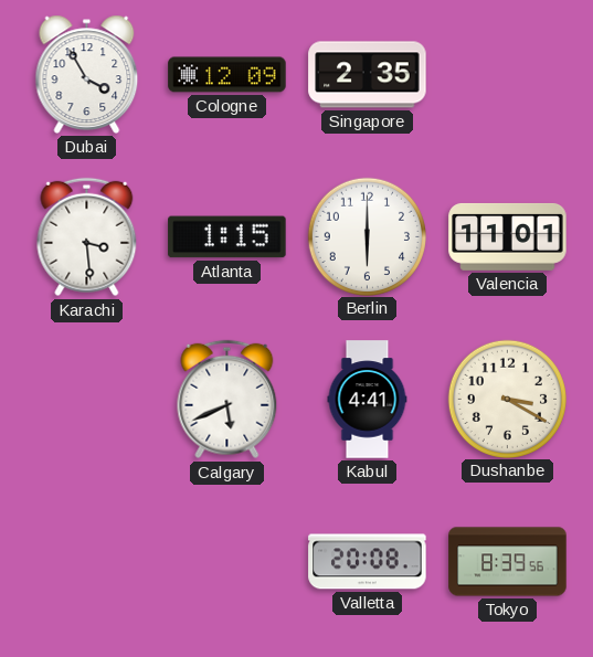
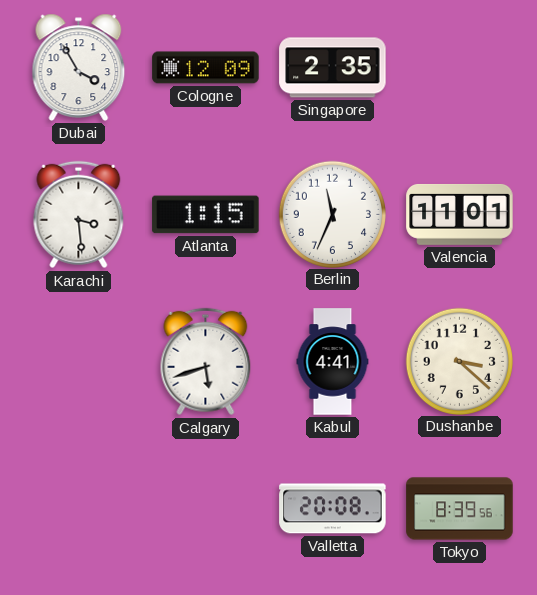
Berlin: 6:00 -> 11:34
Calgary: 5:41 -> 5:42
Dushanbe: 3:20 -> 3:22
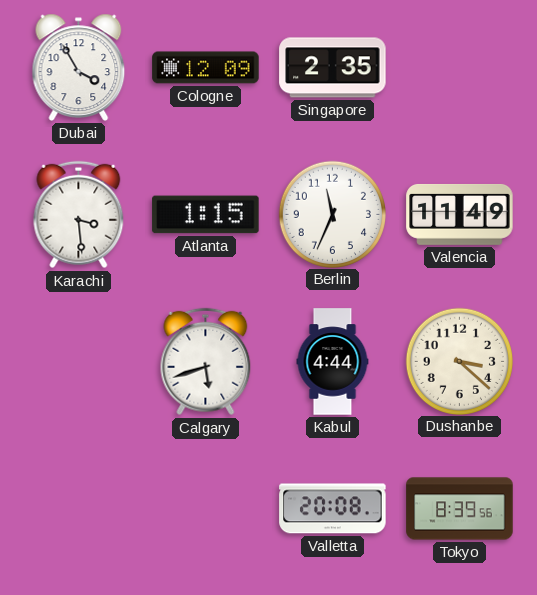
Valencia: 11:01 -> 11:49
Kabul: 4:41 -> 4:44
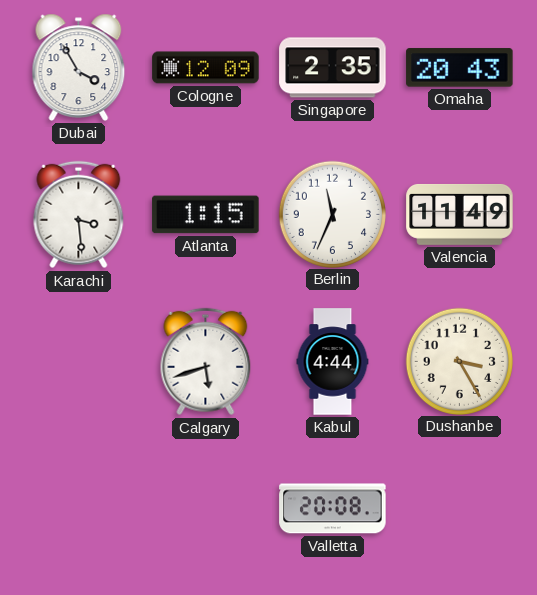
Omaha: none -> 20:43
Dushanbe: 3:22 -> 3:25
Tokyo: 8:39 -> none
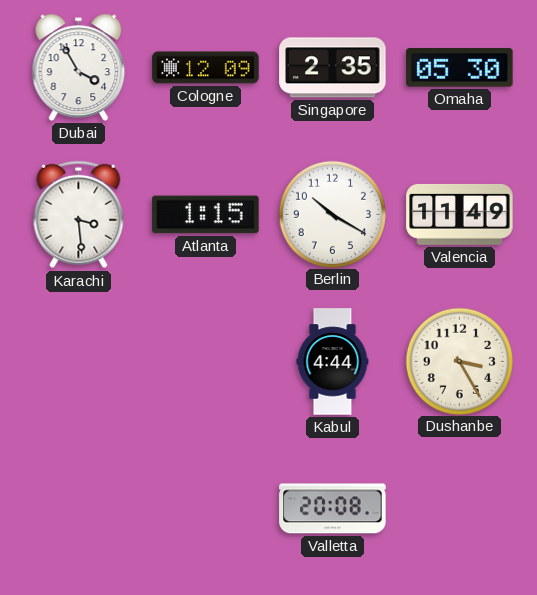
Omaha: 20:43 -> 05:30
Berlin: 11:34 -> 10:20
Calgary: 5:42 -> none
